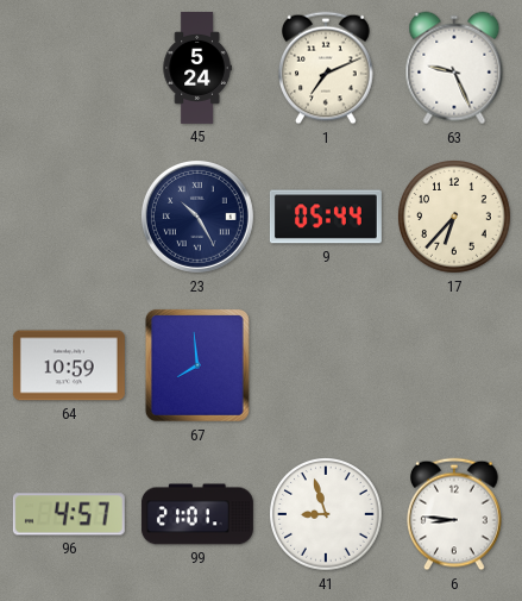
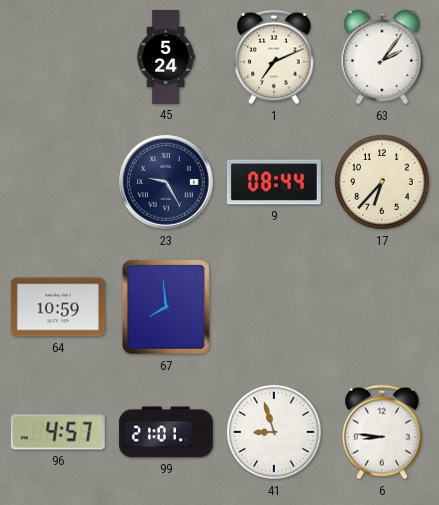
63: 9:26 -> 2:06
23: 10:25 -> 9:25
9: 05:44 -> 08:44
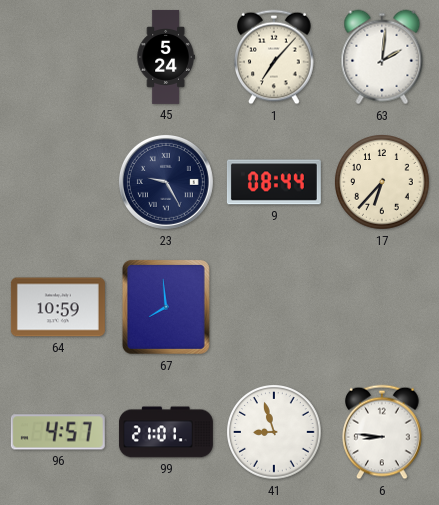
1: 7:11 -> 7:07
63: 2:06 -> 2:01
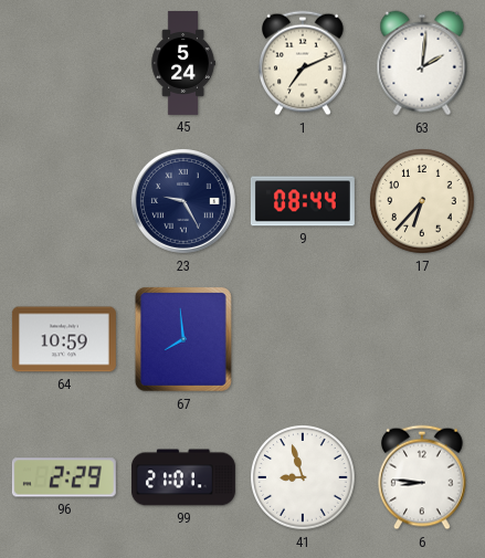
1: 7:07 -> 7:11
96: 4:57 -> 2:29
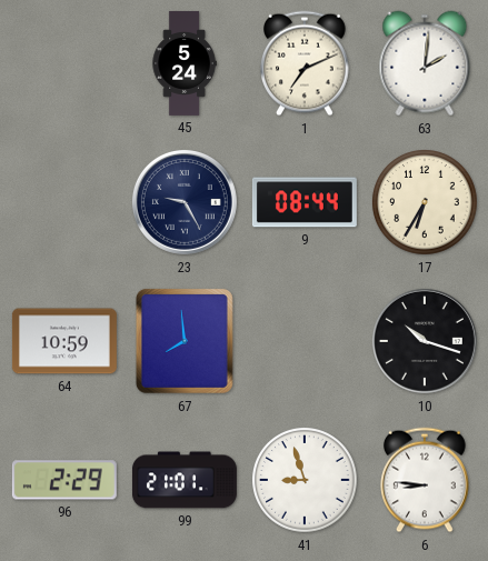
17: 6:37 -> 6:35
10: none -> 10:18
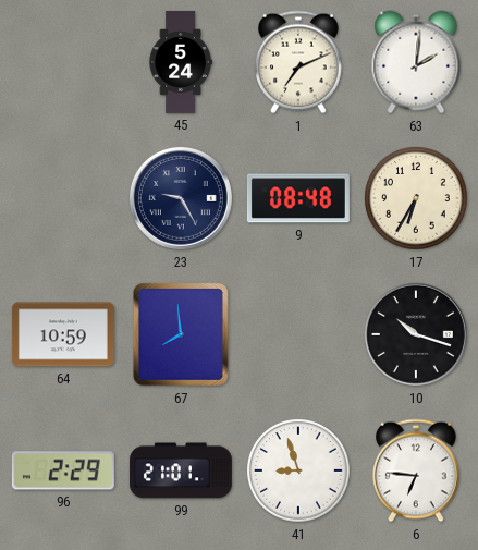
9: 08:44 -> 08:48
6: 8:46 -> 6:46
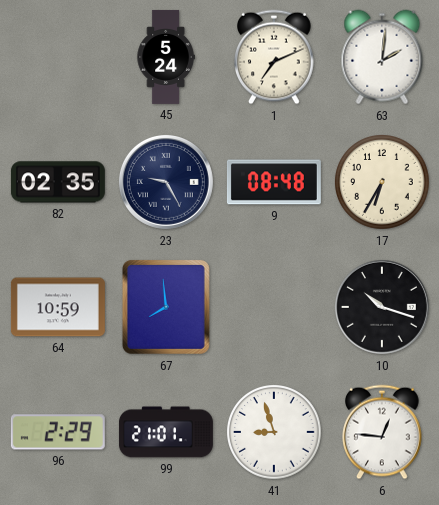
82: none -> 02:35
6: 6:46 -> 12:46
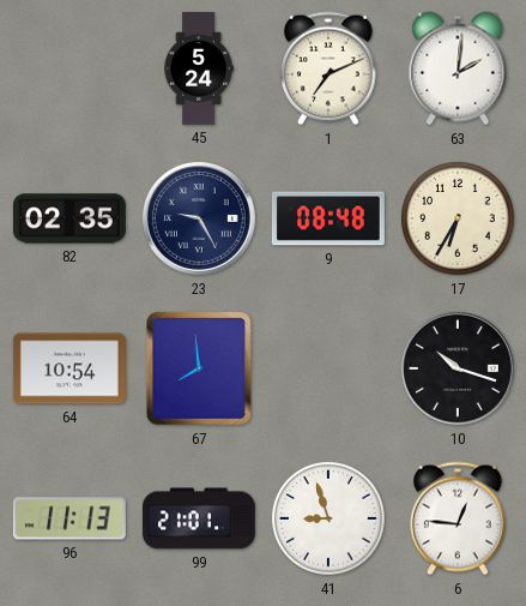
64: 10:59 -> 10:54
96: 2:29 -> 11:13
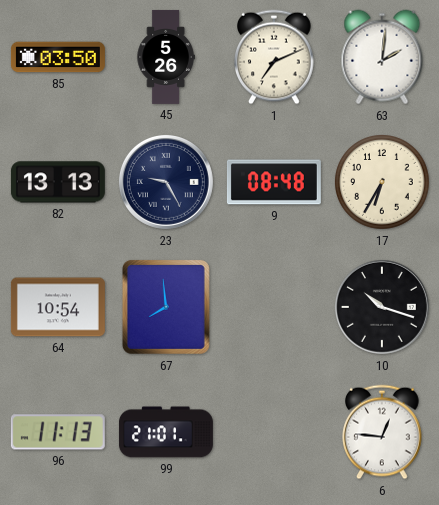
85: none -> 03:50
45: 5:24 -> 5:26
82: 02:35 -> 13:13
41: 8:57 -> none
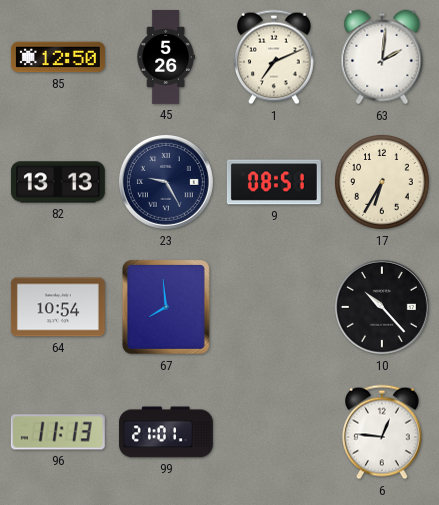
85: 03:50 -> 12:50
9: 08:48 -> 08:51
10: 10:18 -> 10:23
